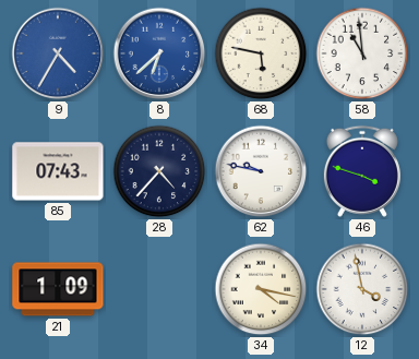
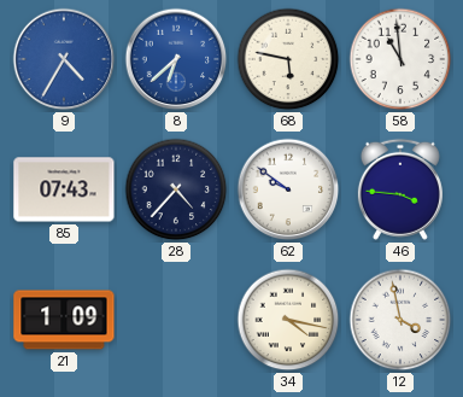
62: 9:47 -> 9:51
46: 3:48 -> 3:46
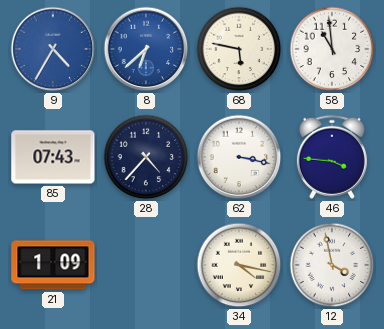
62: 9:51 -> 3:17
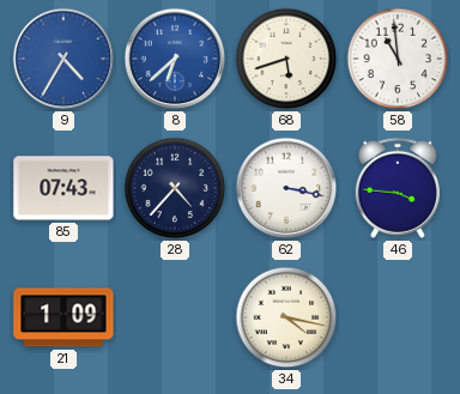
68: 5:47 -> 5:42
12: 3:58 -> none
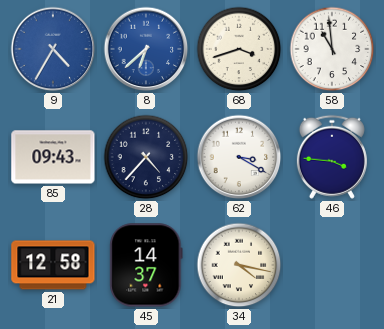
68: 5:42 -> 3:42
85: 07:43 -> 09:43
62: 3:17 -> 3:20
21: 1:09 -> 12:58
45: none -> 14:37
